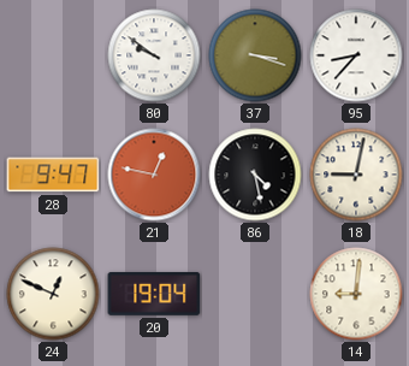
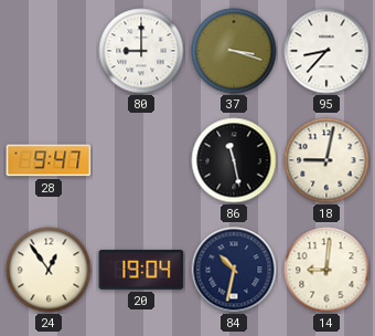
80: 9:51 -> 9:00
21: 12:47 -> none
86: 4:28 -> 11:28
24: 12:49 -> 12:54
84: none -> 10:32
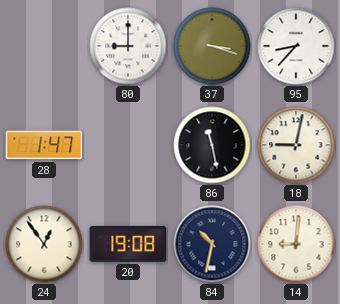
28: 9:47 -> 1:47
20: 19:04 -> 19:08
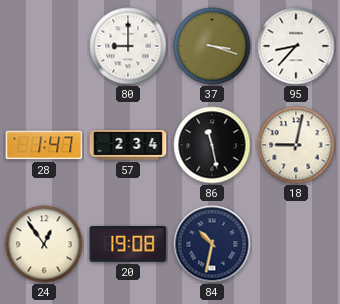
57: none -> 2:34
14: 9:01 -> none
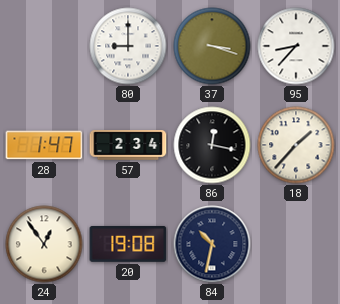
86: 11:28 -> 12:17
18: 9:02 -> 1:37
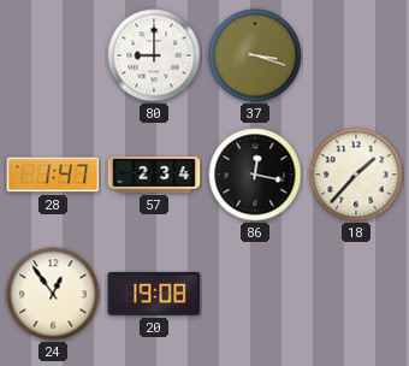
95: 8:37 -> none
84: 10:32 -> none
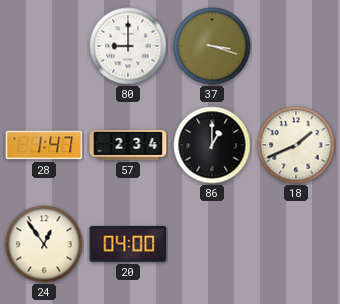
86: 12:17 -> 1:00
18: 1:37 -> 1:41
20: 19:08 -> 04:00
